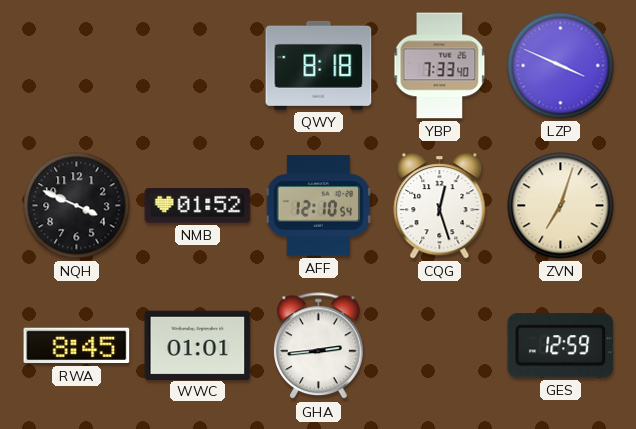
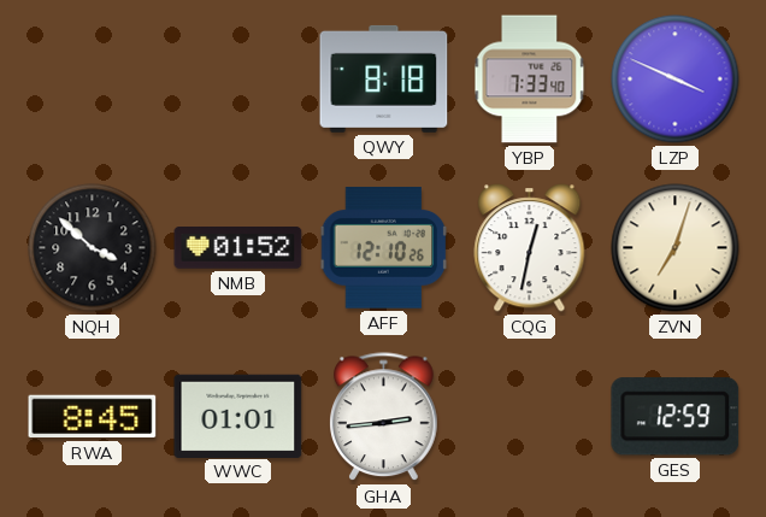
NQH: 3:49 -> 3:52
AFF: 12:10:54 -> 12:10:26
CQG: 12:27 -> 12:32
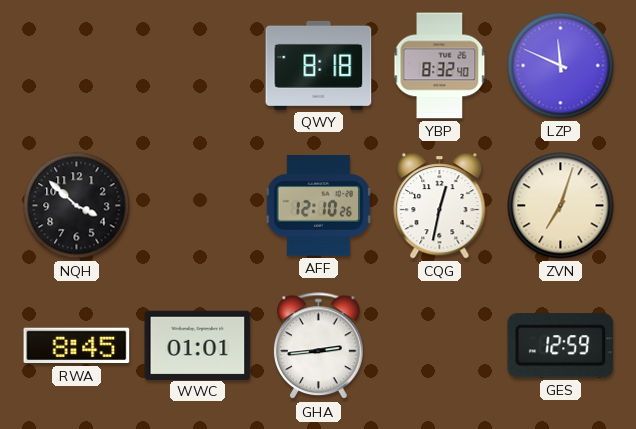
YBP: 7:33 -> 8:32
LZP: 3:49 -> 11:49
NMB: 01:52 -> none
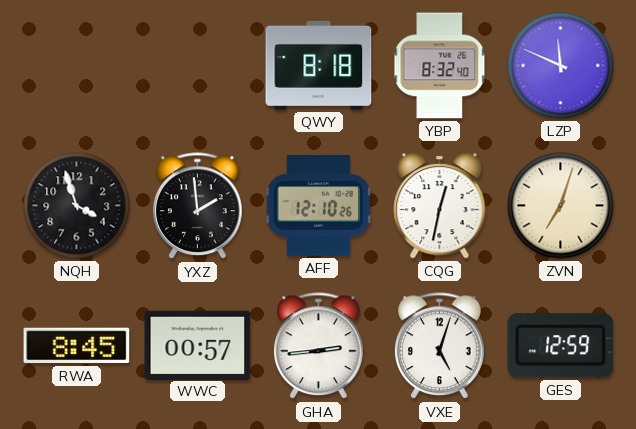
NQH: 3:52 -> 3:57
YXZ: none -> 1:59
WWC: 01:01 -> 00:57
VXE: none -> 5:03
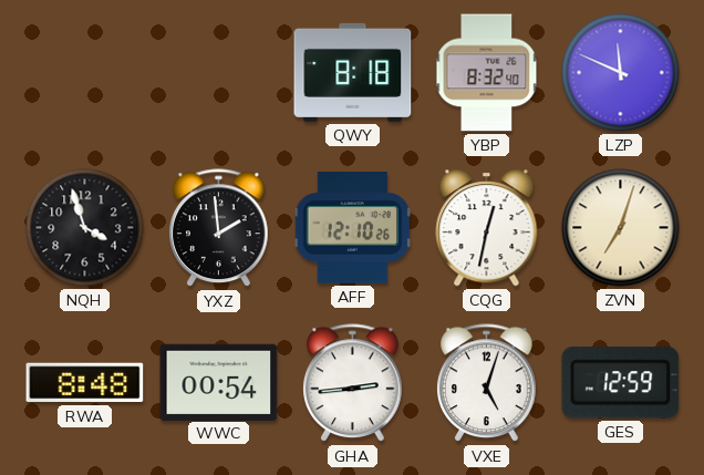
RWA: 8:45 -> 8:48
WWC: 00:57 -> 00:54
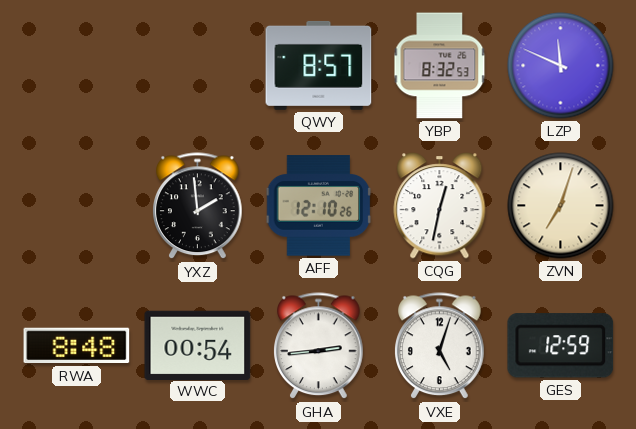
QWY: 8:18 -> 8:57
YBP: 8:32:40 -> 8:32:53
NQH: 3:57 -> none
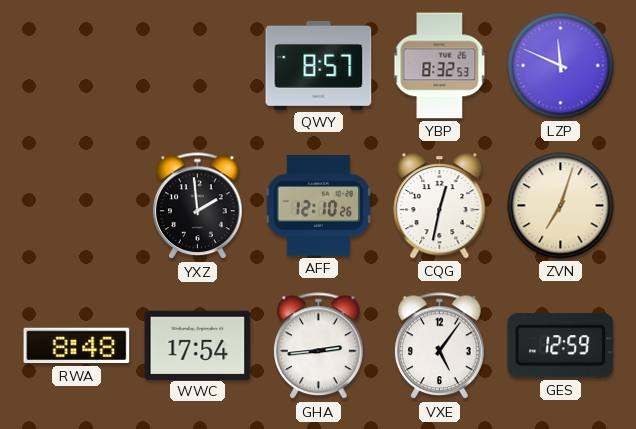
WWC: 00:54 -> 17:54
VXE: 5:03 -> 5:06
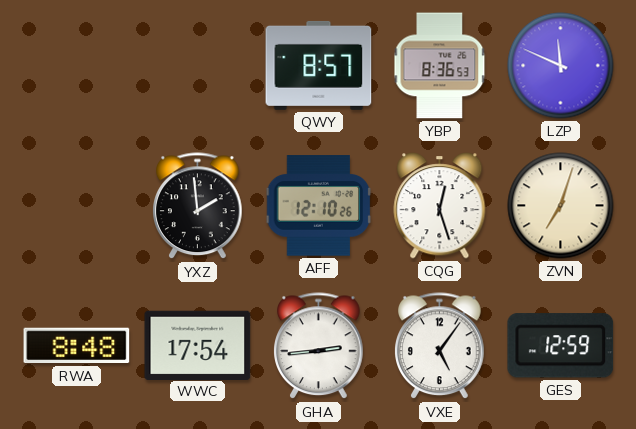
YBP: 8:32 -> 8:36
CQG: 12:32 -> 12:27
